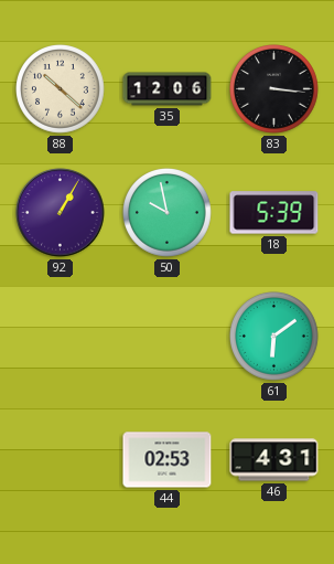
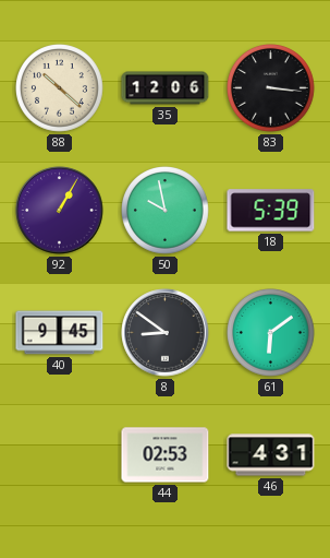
40: none -> 9:45
8: none -> 8:51
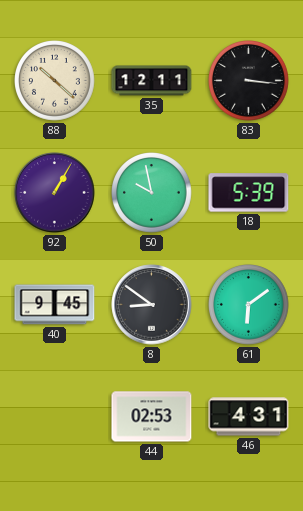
35: 12:06 -> 12:11
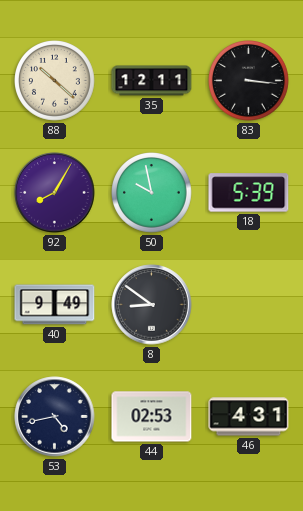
92: 1:05 -> 8:05
40: 9:45 -> 9:49
61: 6:09 -> none
53: none -> 4:43
